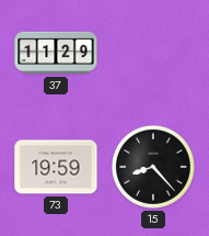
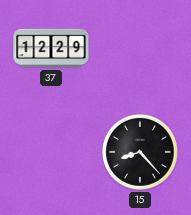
37: 11:29 -> 12:29
73: 19:59 -> none
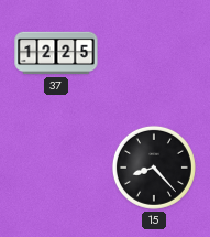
37: 12:29 -> 12:25
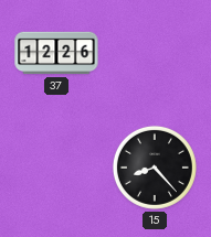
37: 12:25 -> 12:26
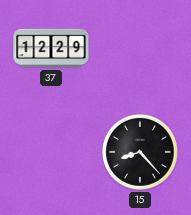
37: 12:26 -> 12:29
